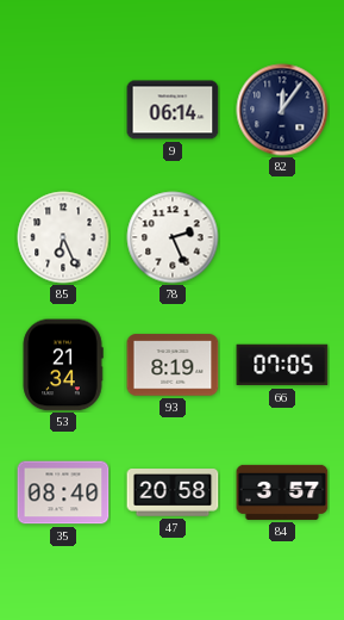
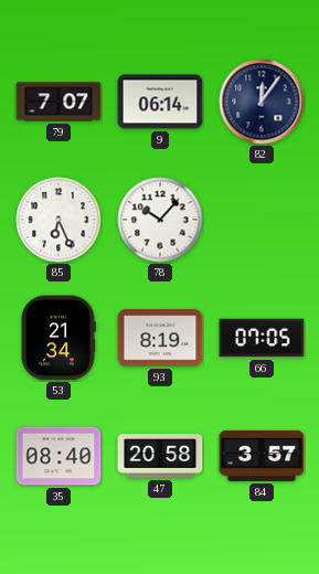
79: none -> 7:07
78: 2:26 -> 10:07
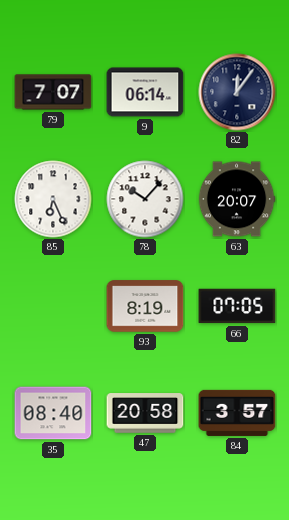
63: none -> 20:07
53: 21:34 -> none
